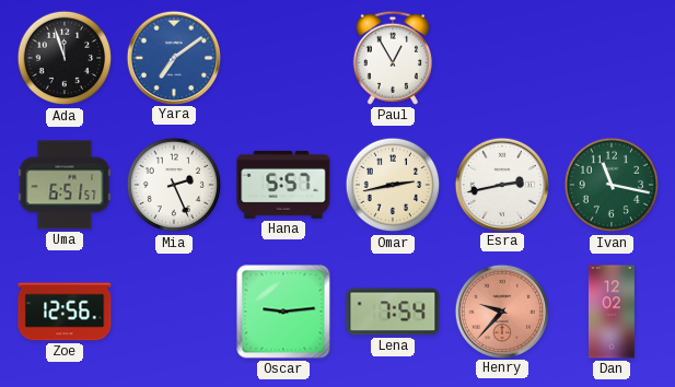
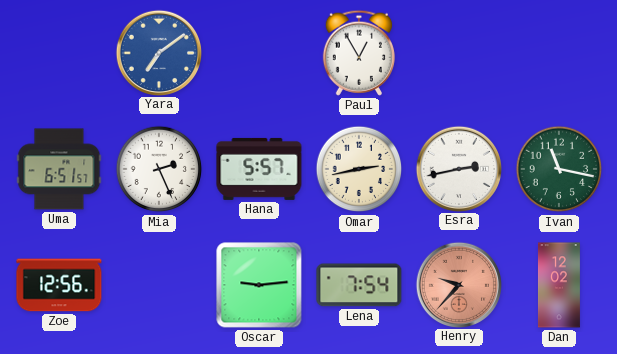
Ada: 11:57 -> none
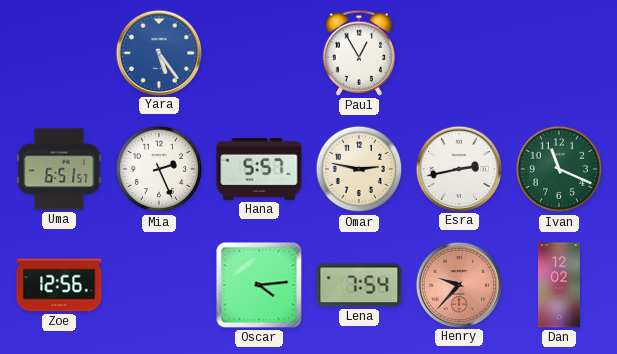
Yara: 7:09 -> 5:24
Omar: 2:43 -> 2:47
Ivan: 11:17 -> 11:19
Oscar: 9:14 -> 4:14
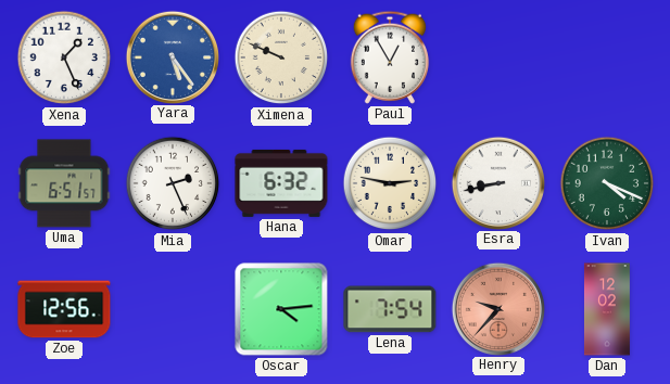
Xena: none -> 1:26
Ximena: none -> 9:49
Hana: 5:57 -> 6:32
Esra: 2:43 -> 8:43
Ivan: 11:19 -> 4:19
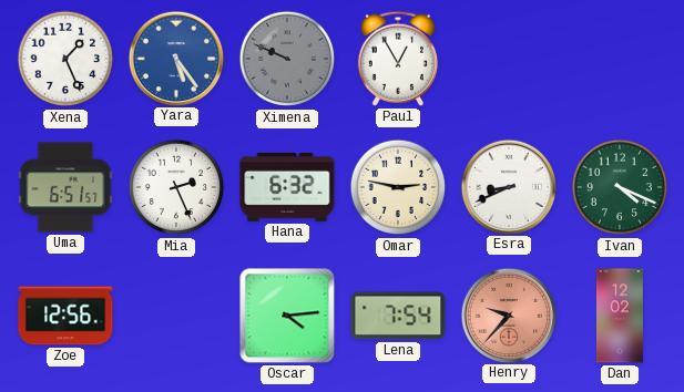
Ximena dial: cream -> grey
Esra: 8:43 -> 8:41
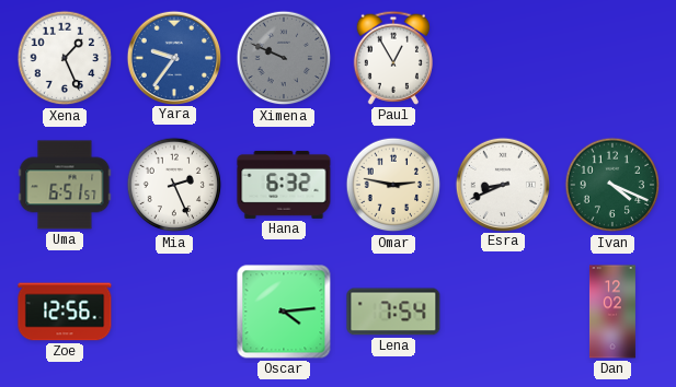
Yara: 5:24 -> 9:36
Henry: 9:37 -> none
